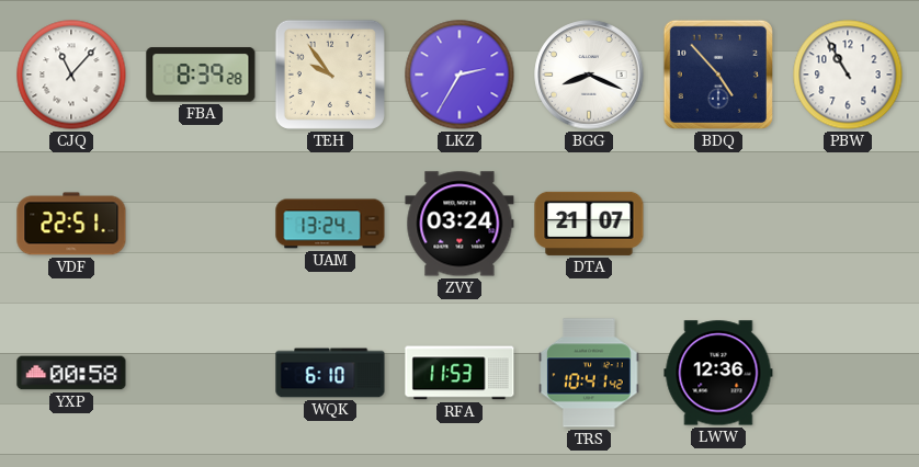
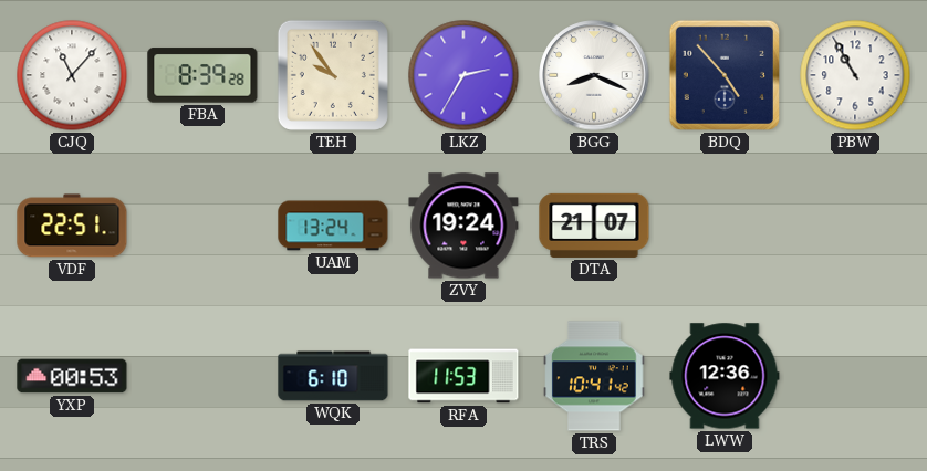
ZVY: 03:24 -> 19:24
YXP: 00:58 -> 00:53
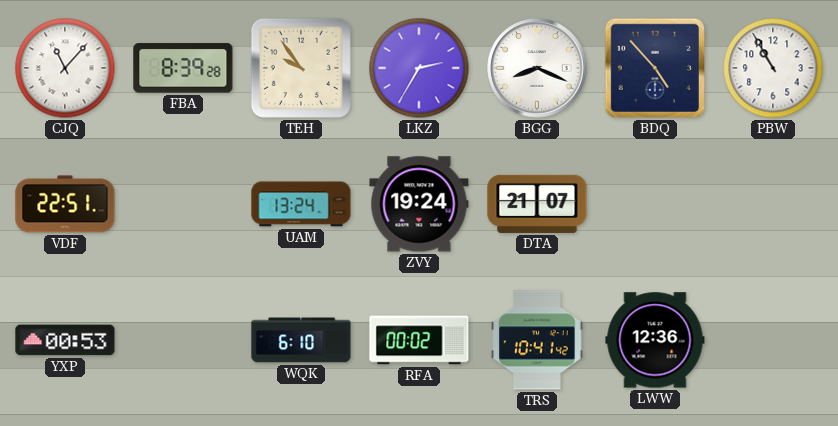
RFA: 11:53 -> 00:02
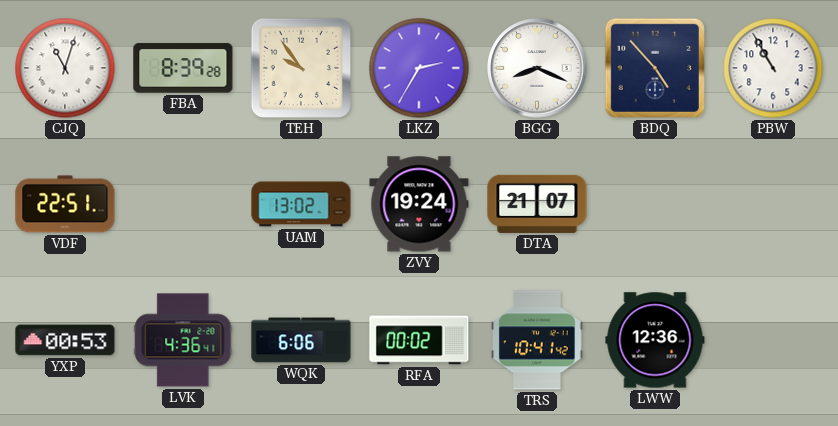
CJQ: 11:07 -> 11:03
UAM: 13:24 -> 13:02
LVK: none -> 4:36
WQK: 6:10 -> 6:06
